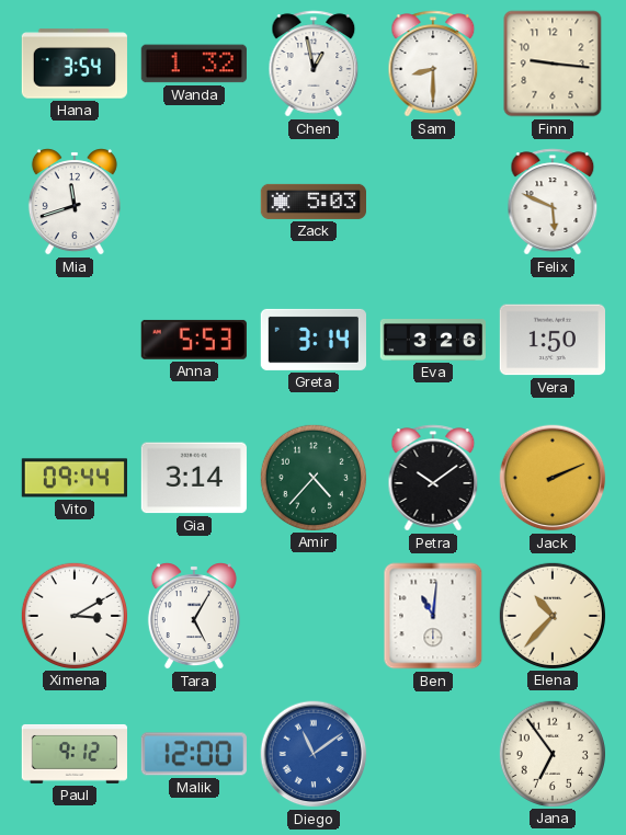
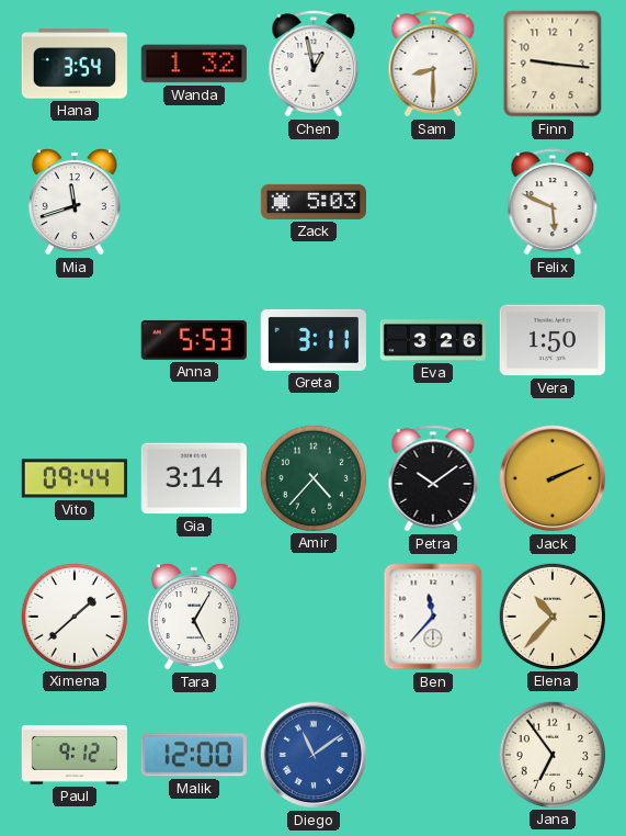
Greta: 3:14 -> 3:11
Ximena: 3:10 -> 1:38
Ben: 11:01 -> 11:37
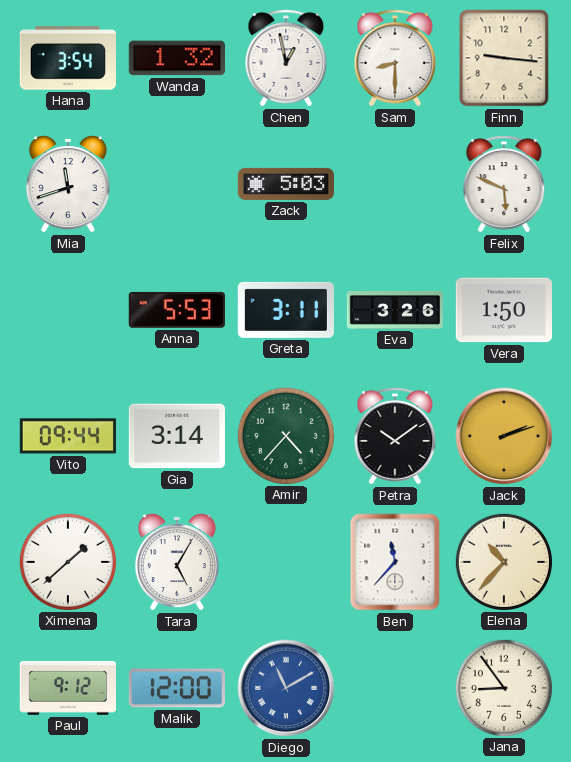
Jack: 2:11 -> 2:12
Diego: 11:09 -> 11:10
Jana: 6:54 -> 8:54
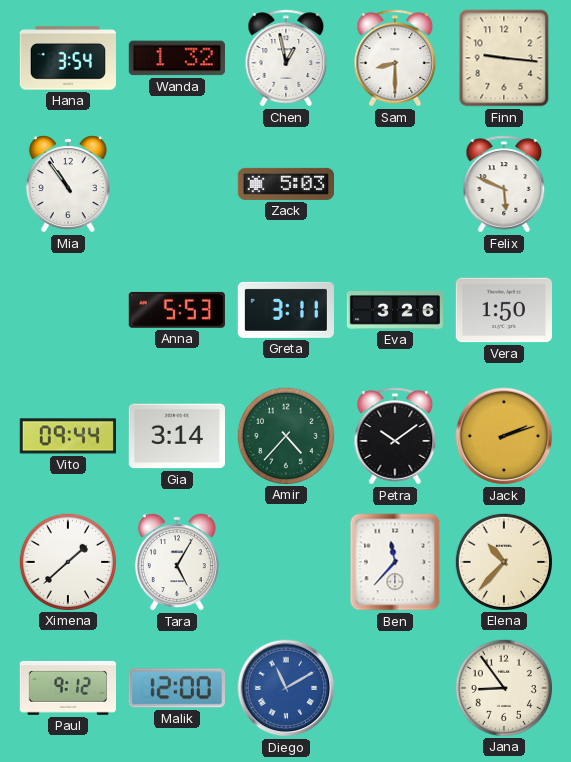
Mia: 11:42 -> 10:54
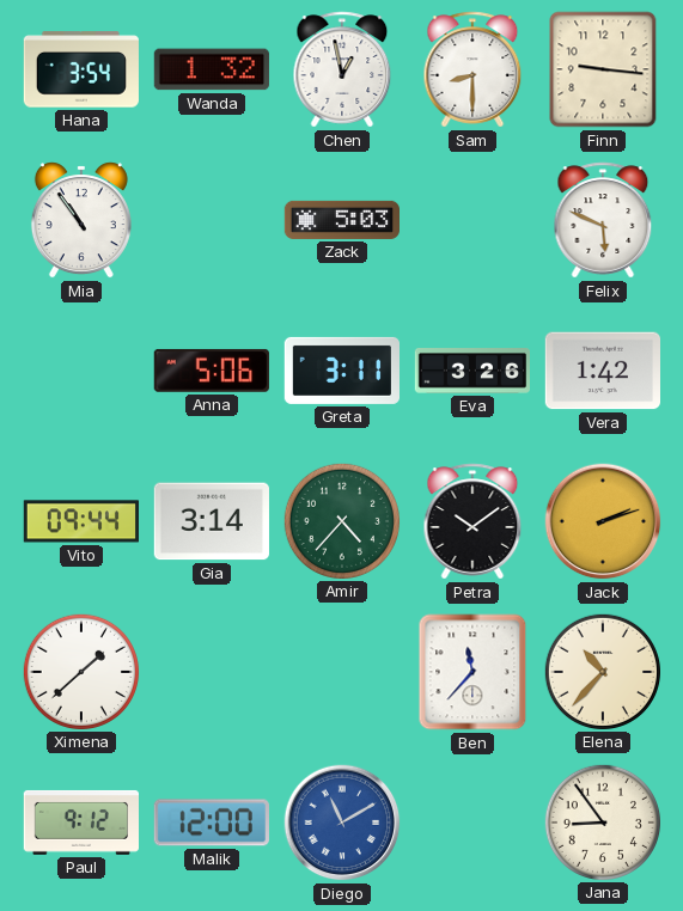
Anna: 5:53 -> 5:06
Vera: 1:50 -> 1:42
Tara: 5:05 -> none
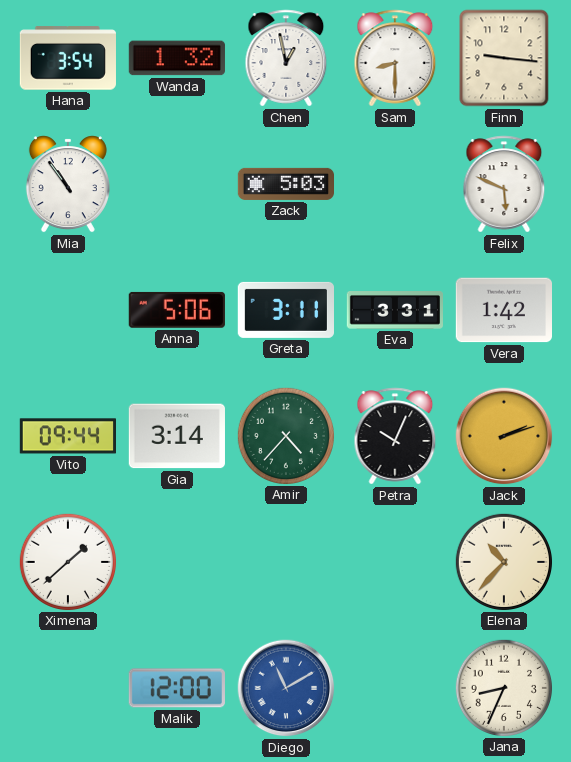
Eva: 3:26 -> 3:31
Petra: 10:09 -> 10:04
Ben: 11:37 -> none
Paul: 9:12 -> none
Jana: 8:54 -> 8:34
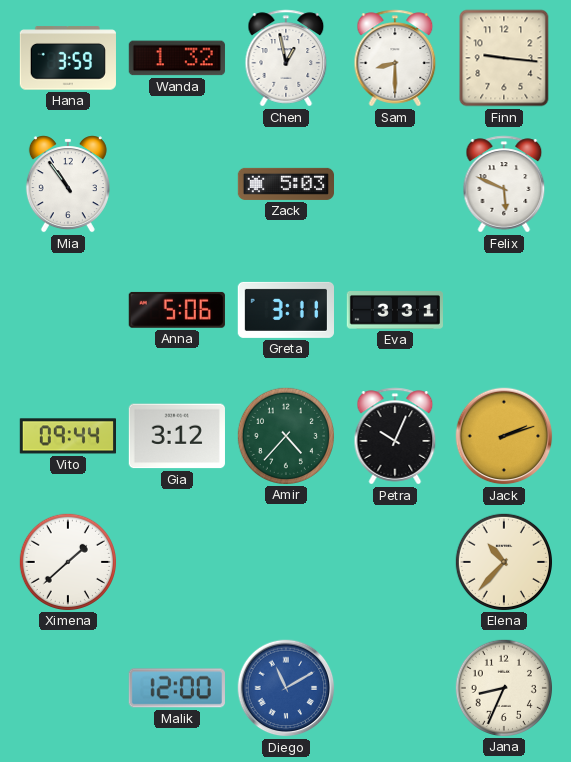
Hana: 3:54 -> 3:59
Vera: 1:42 -> none
Gia: 3:14 -> 3:12
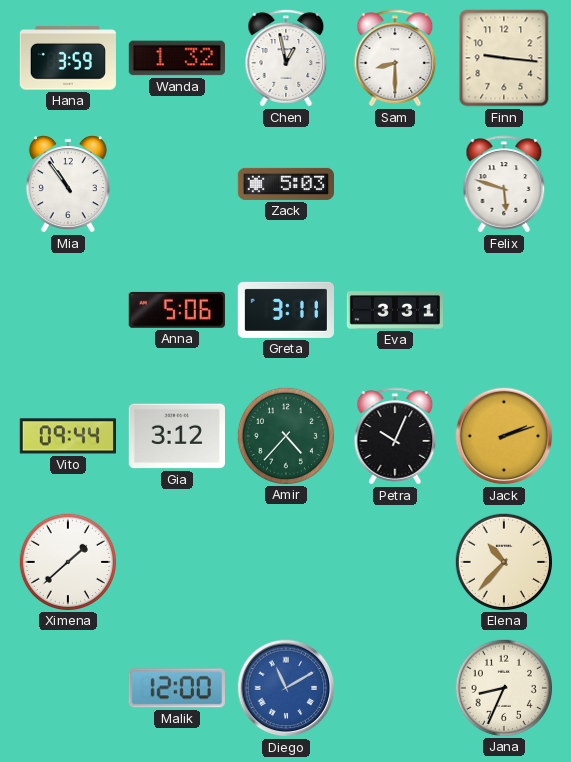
Felix: 5:49 -> 5:48
